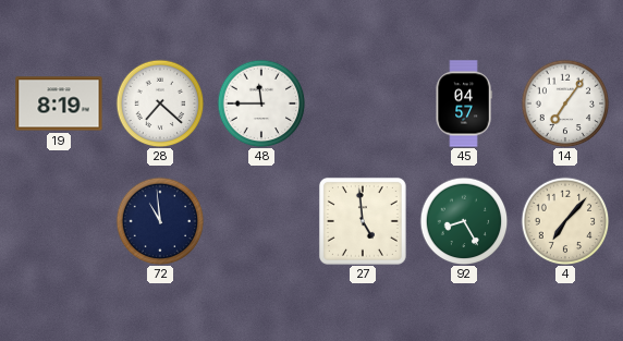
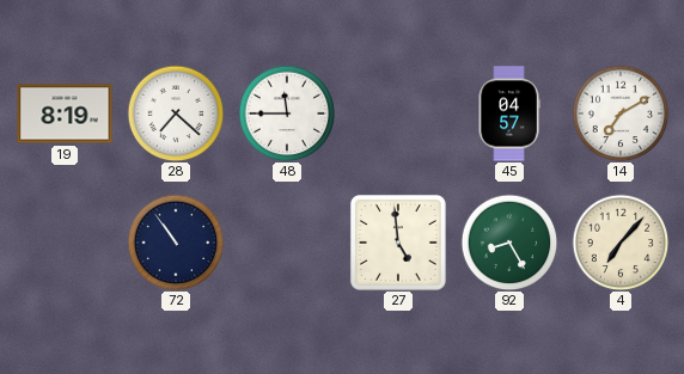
14: 7:06 -> 7:10
72: 10:59 -> 10:54
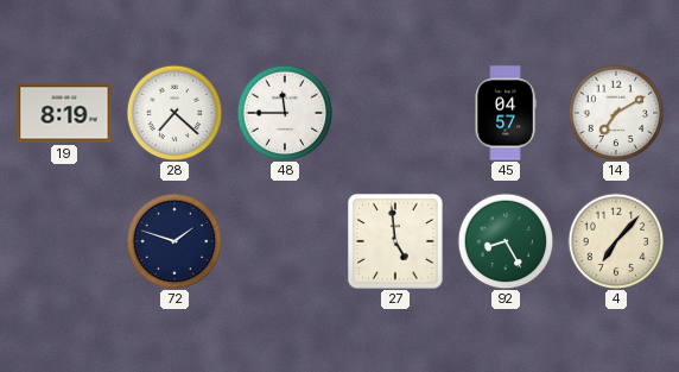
72: 10:54 -> 1:48
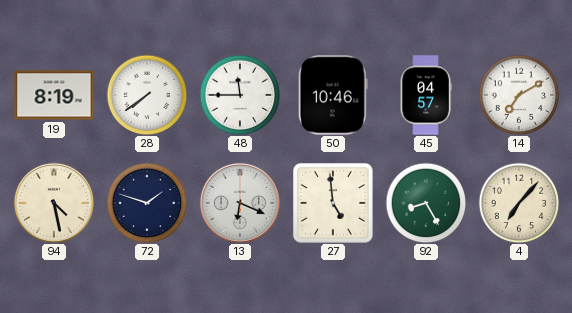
28: 7:22 -> 7:39
50: none -> 10:46
94: none -> 4:28
13: none -> 6:19
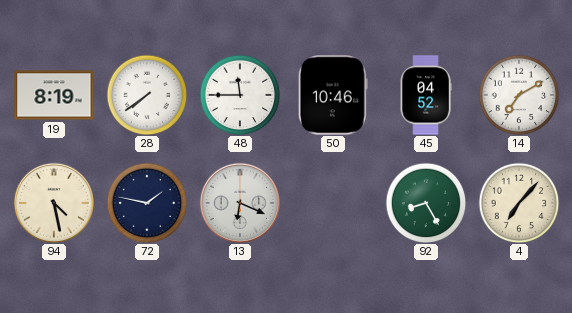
45: 04:57 -> 04:52
72: 1:48 -> 1:47
27: 4:59 -> none
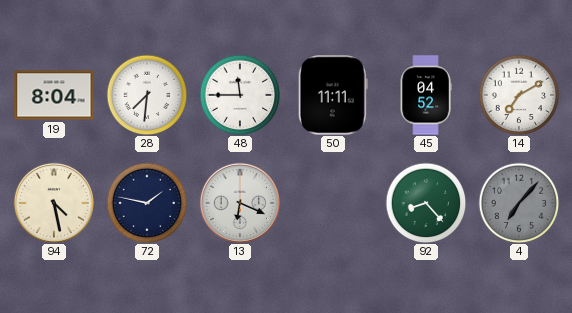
19: 8:19 -> 8:04
28: 7:39 -> 7:31
50: 10:46 -> 11:11
92: 8:25 -> 8:23
4 dial: cream -> grey
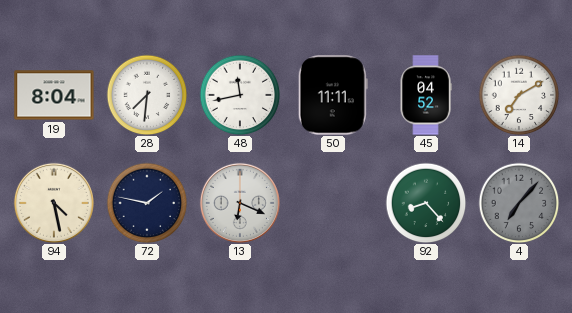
48: 11:45 -> 11:43
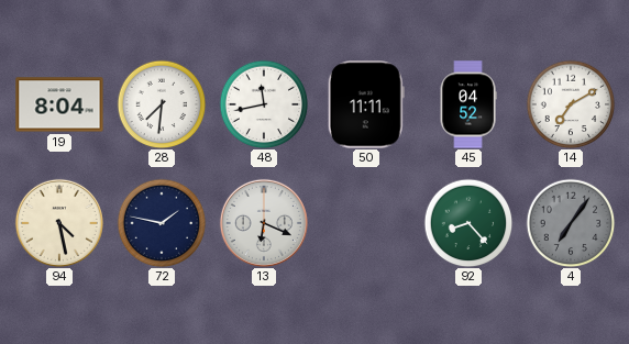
4: 7:07 -> 7:06
